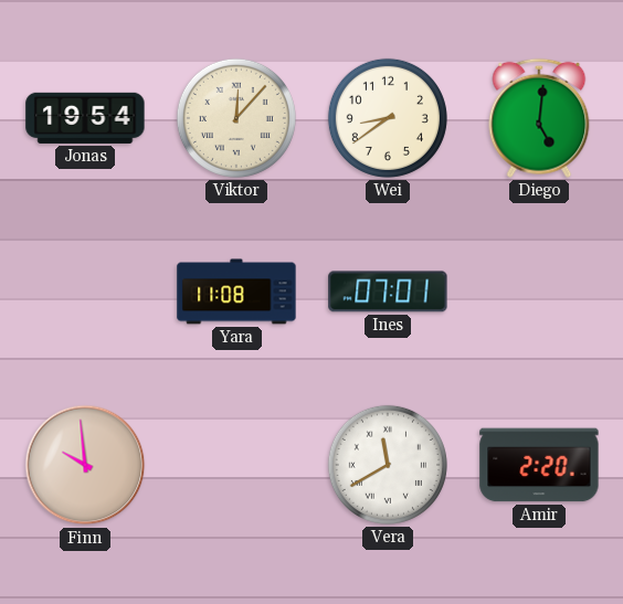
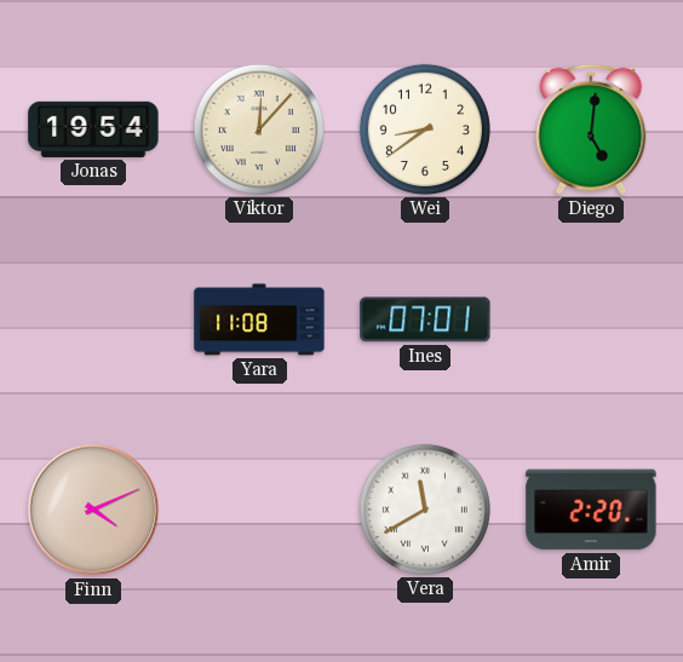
Finn: 9:59 -> 4:11
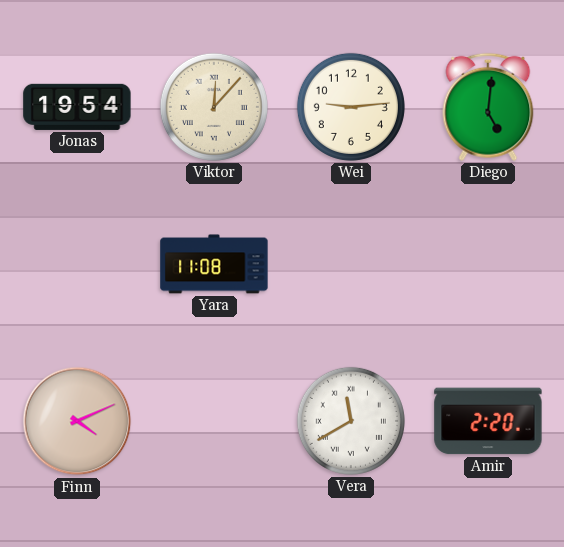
Wei: 8:39 -> 9:14
Ines: 07:01 -> none
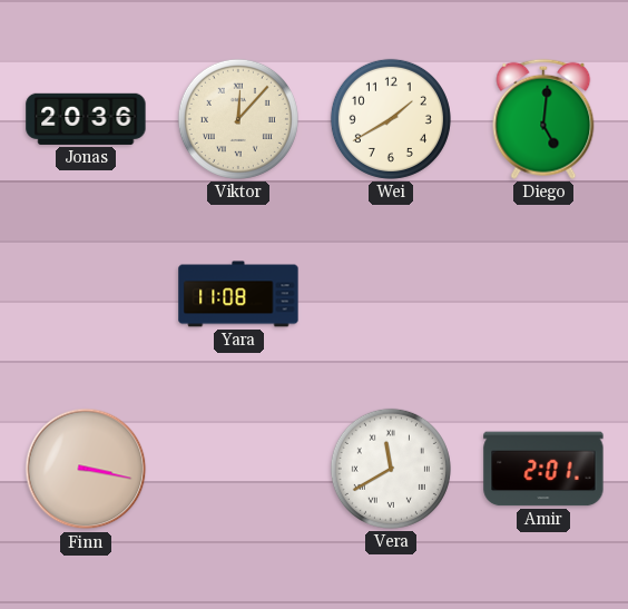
Jonas: 19:54 -> 20:36
Wei: 9:14 -> 1:40
Finn: 4:11 -> 3:17
Amir: 2:20 -> 2:01
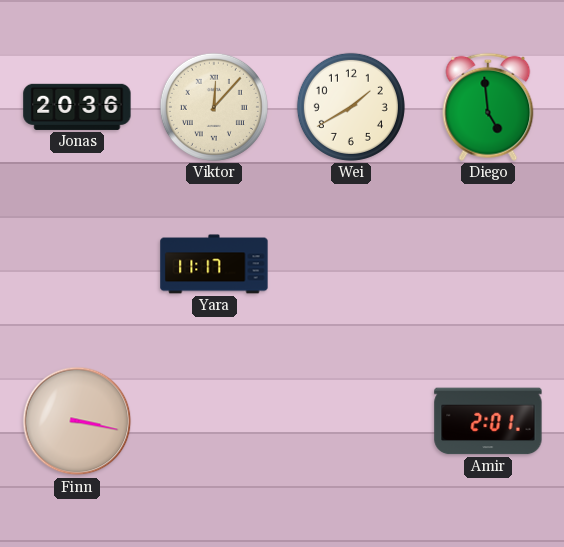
Diego: 5:01 -> 4:59
Yara: 11:08 -> 11:17
Vera: 11:40 -> none
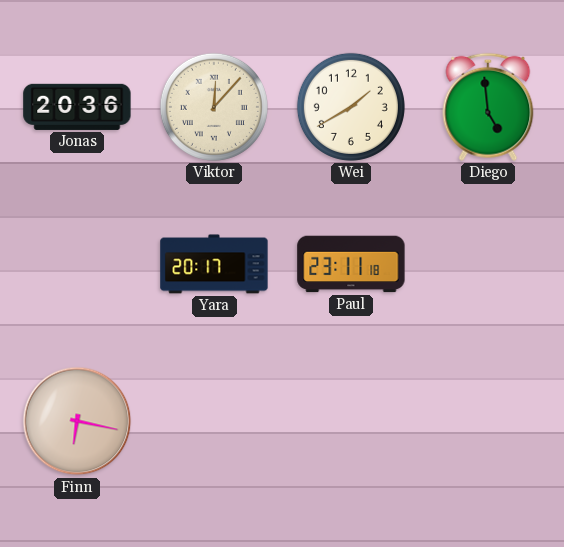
Yara: 11:17 -> 20:17
Paul: none -> 23:11
Finn: 3:17 -> 6:17
Amir: 2:01 -> none
